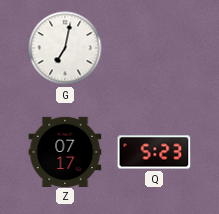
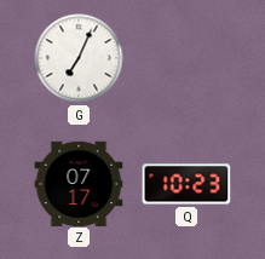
G: 7:02 -> 7:04
Q: 5:23 -> 10:23
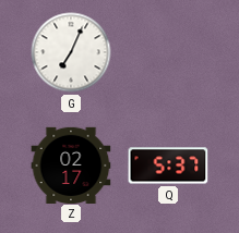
Z: 07:17 -> 02:17
Q: 10:23 -> 5:37
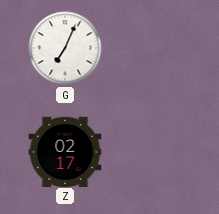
Q: 5:37 -> none
